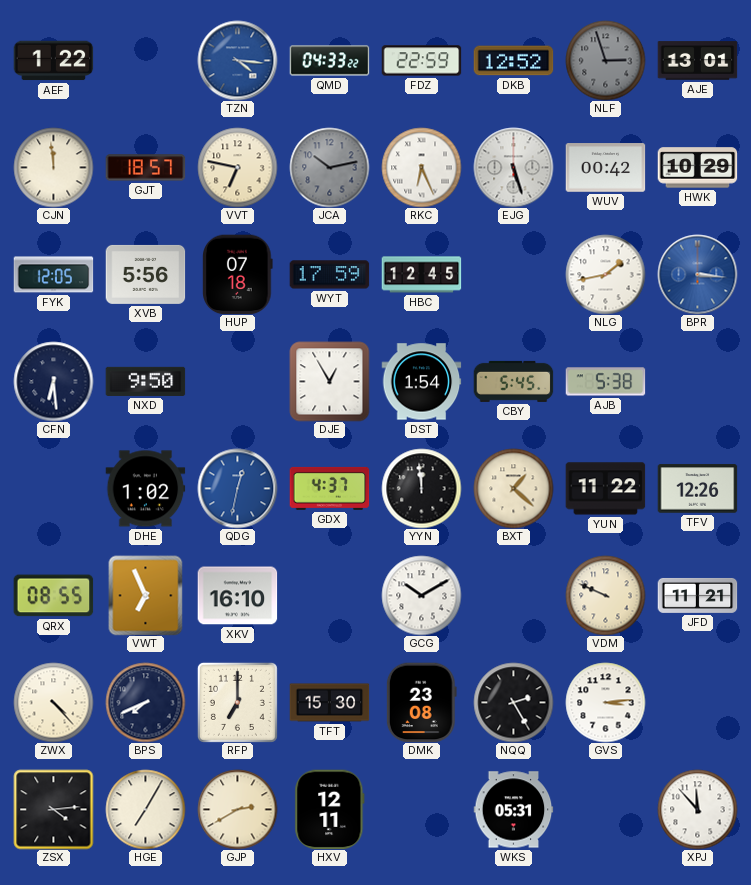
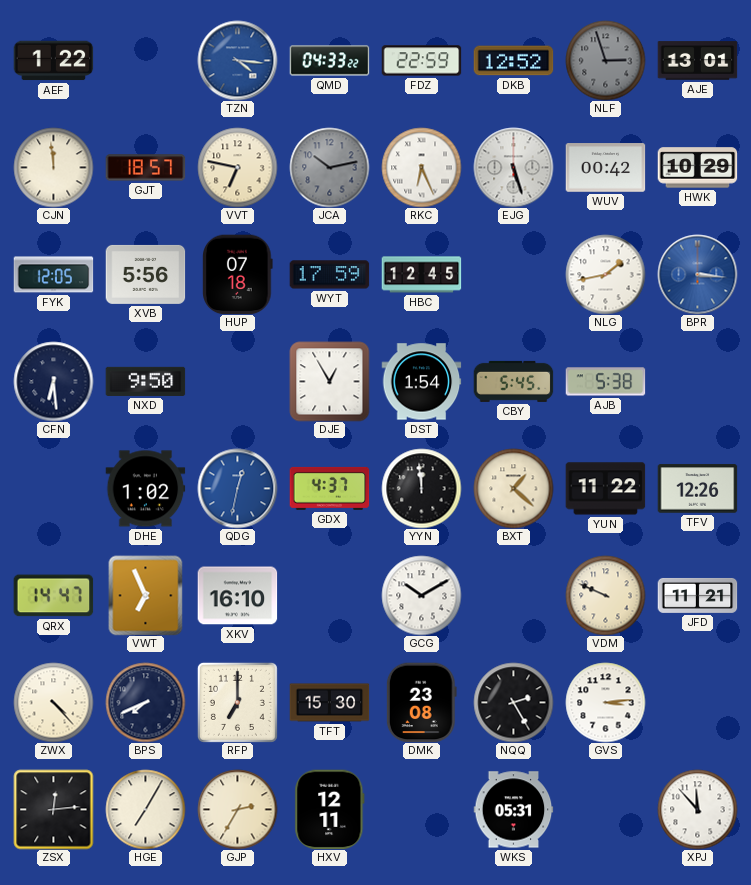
QRX: 08:55 -> 14:47
ZSX: 4:14 -> 12:14
GJP: 2:40 -> 2:35
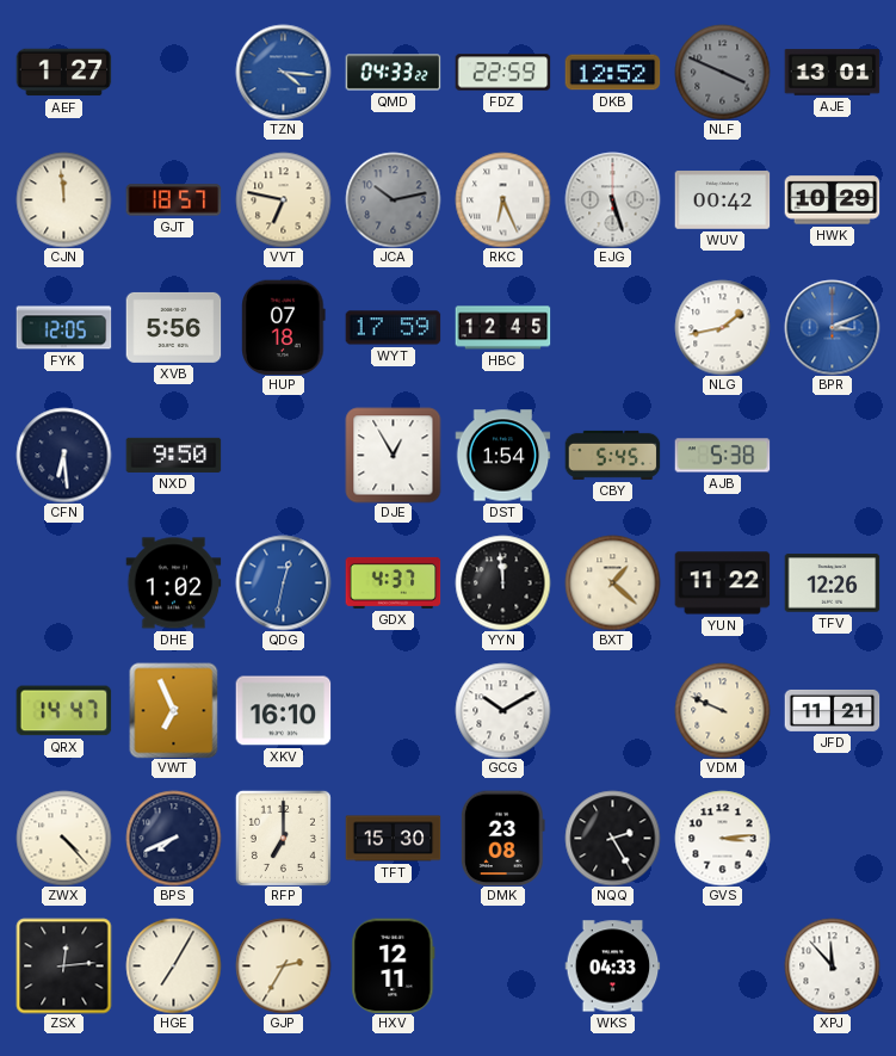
AEF: 1:22 -> 1:27
NLF: 2:57 -> 3:49
BPR: 3:16 -> 3:11
WKS: 05:31 -> 04:33
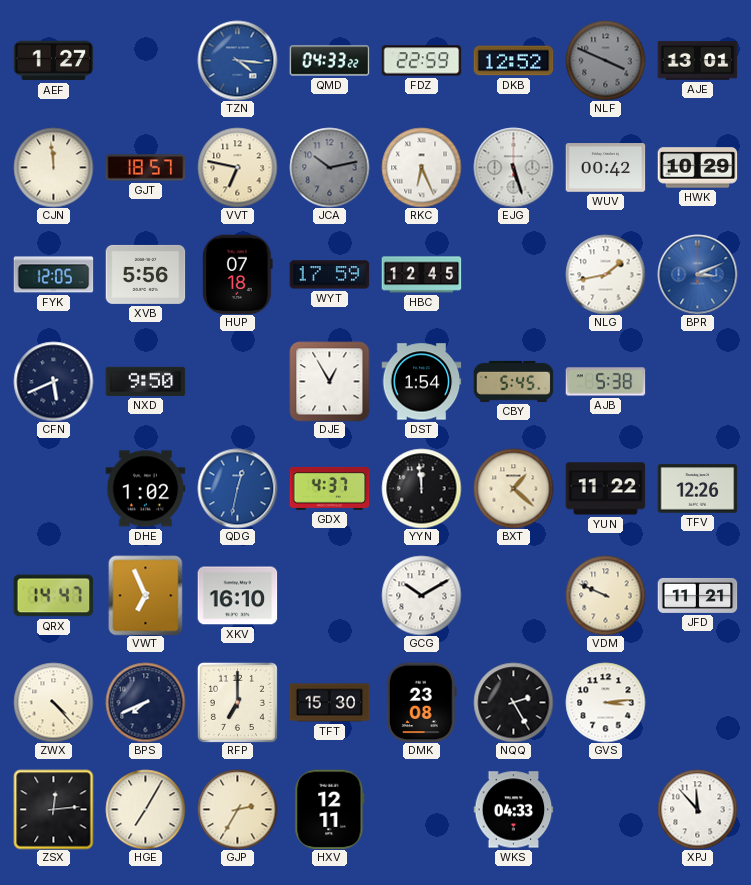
CFN: 6:29 -> 5:41
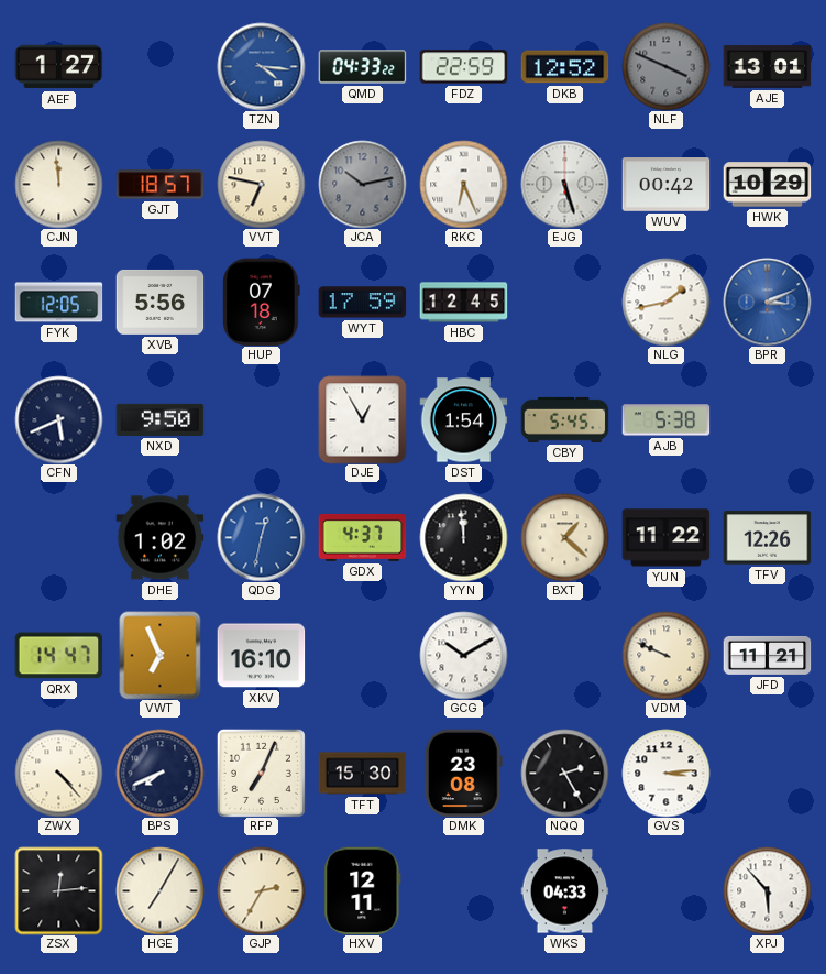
RFP: 7:00 -> 7:04
XPJ: 11:53 -> 5:53
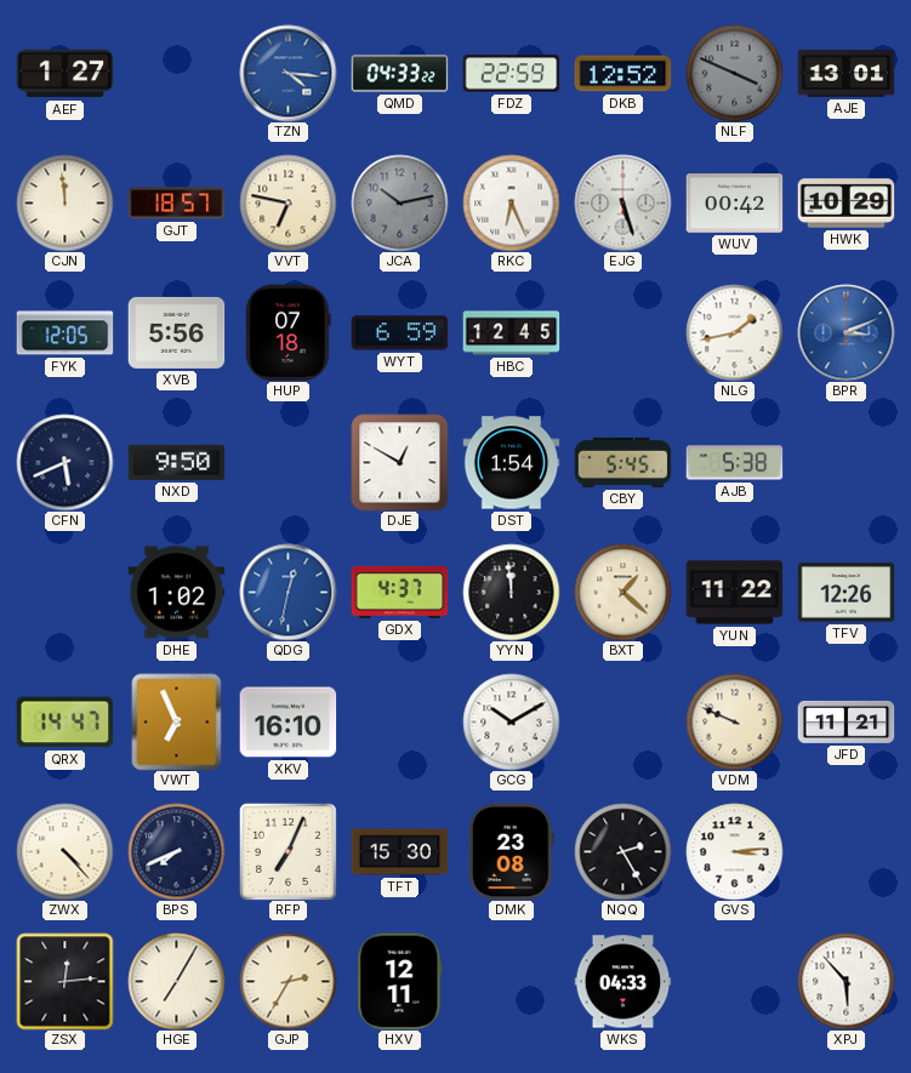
WYT: 17:59 -> 6:59
DJE: 12:55 -> 12:50
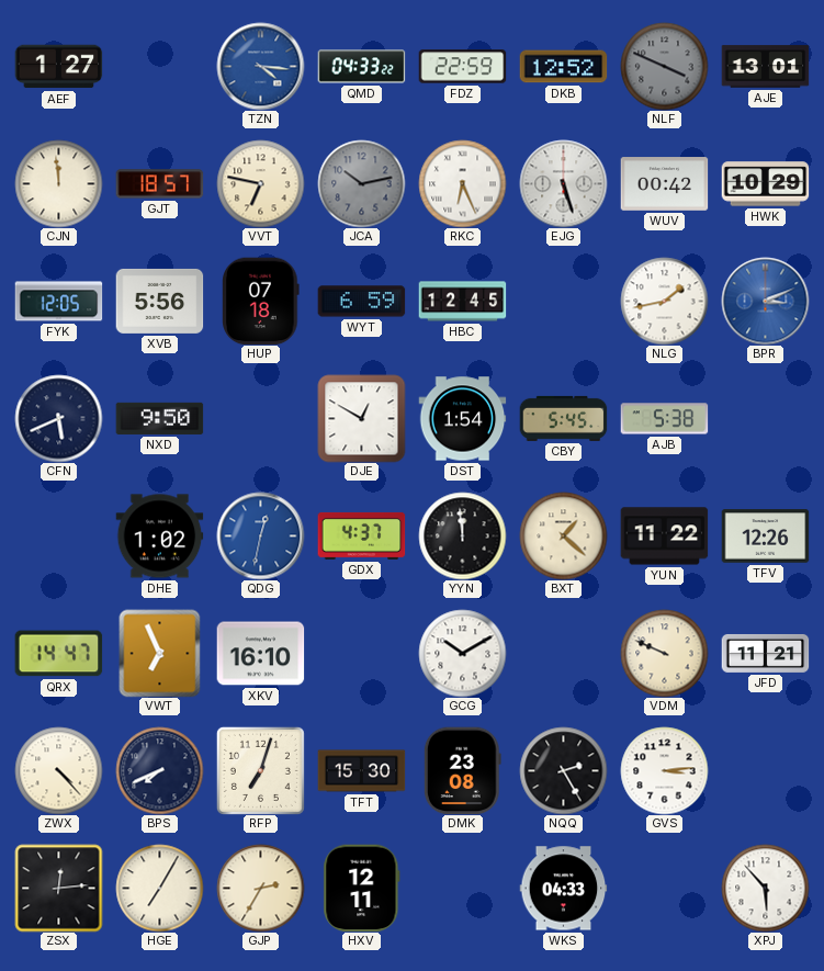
RFP: 7:04 -> 7:03
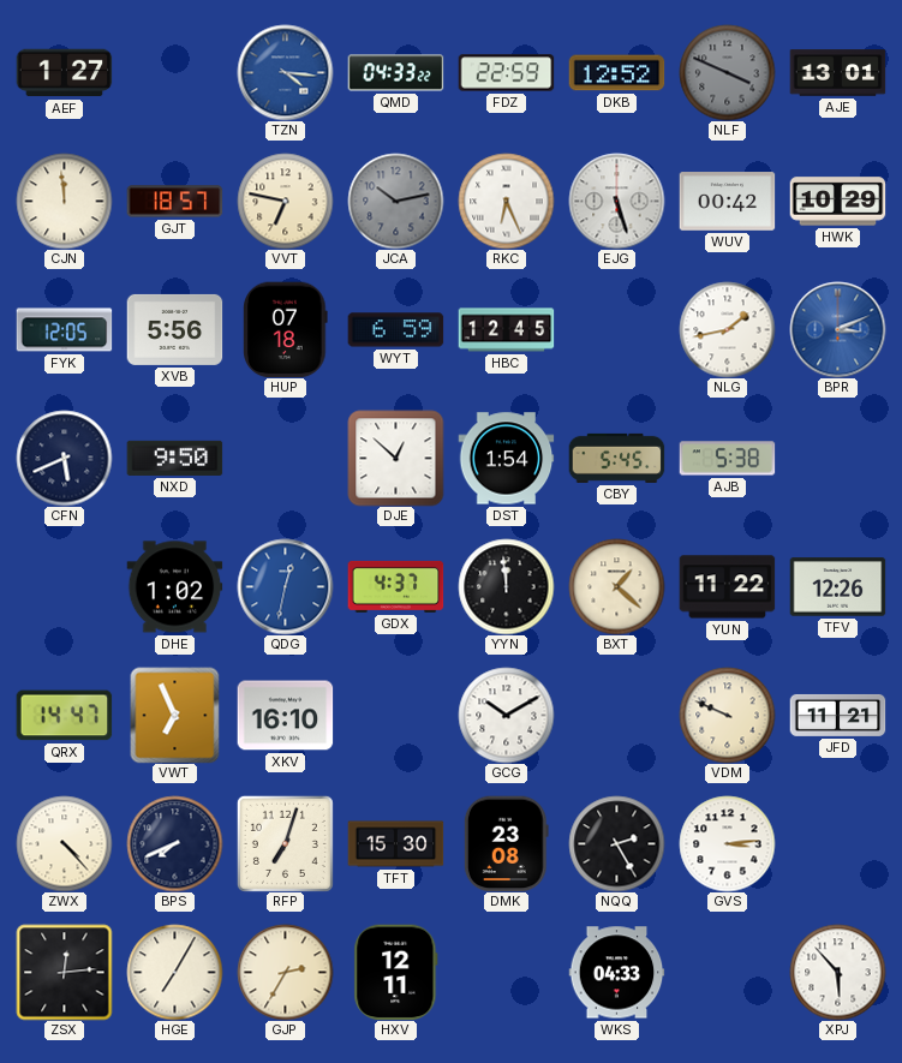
DJE: 12:50 -> 12:52
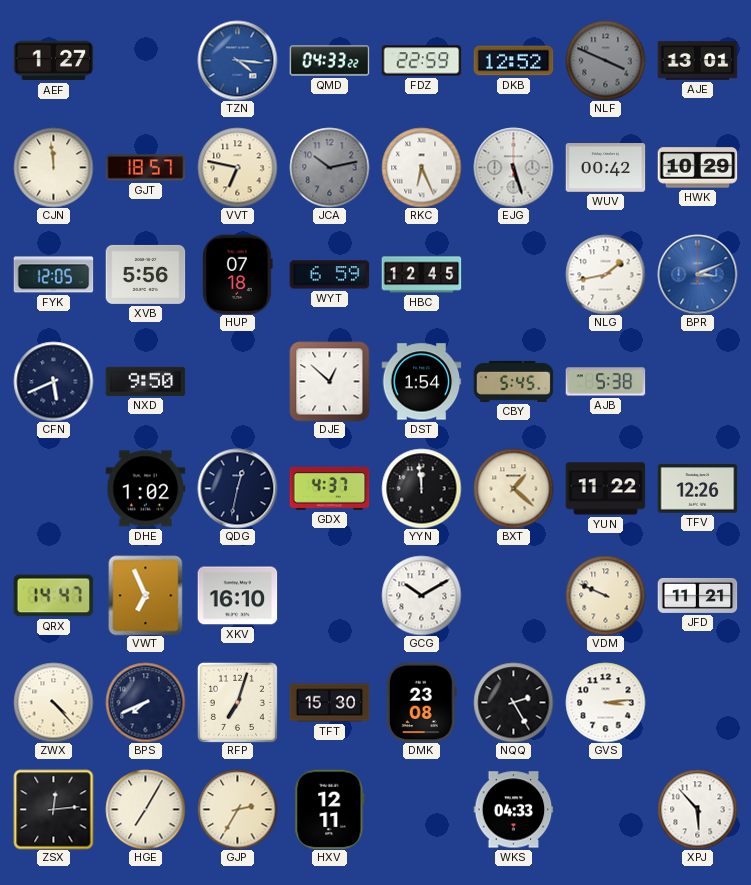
QDG dial: blue -> navy
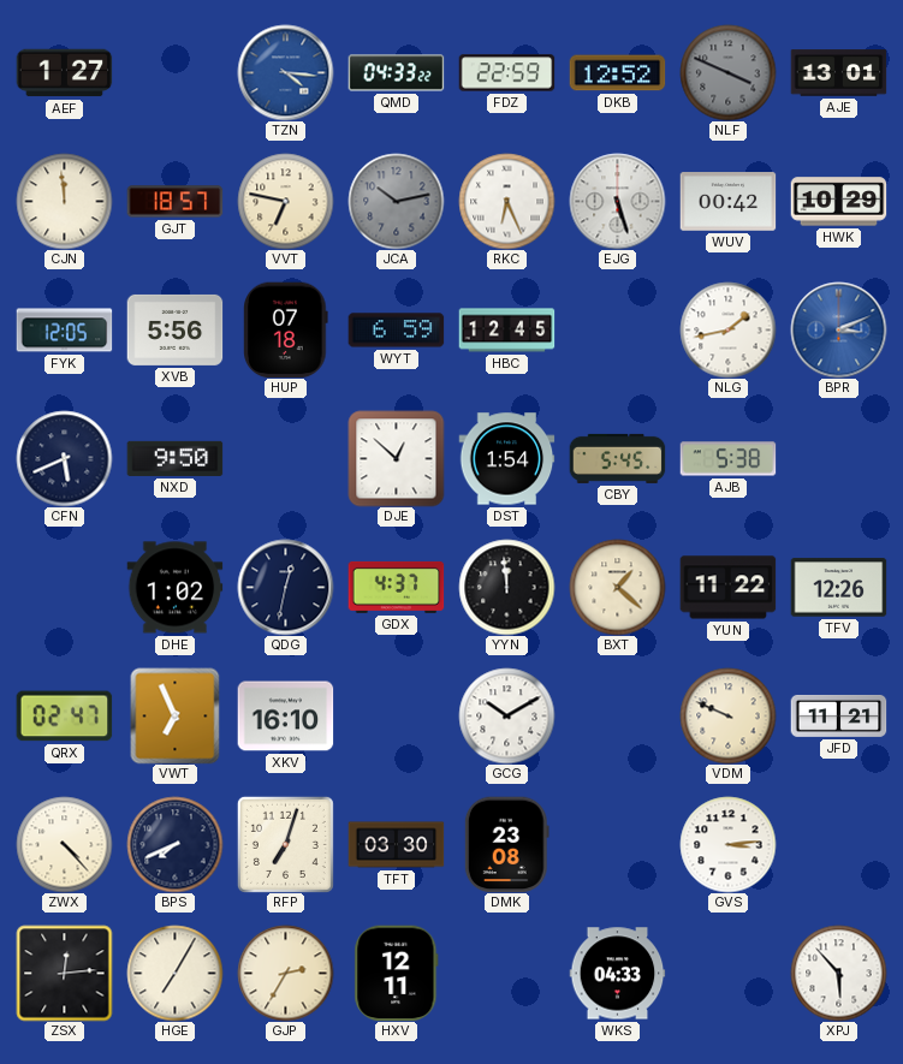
QRX: 14:47 -> 02:47
TFT: 15:30 -> 03:30
NQQ: 2:25 -> none
